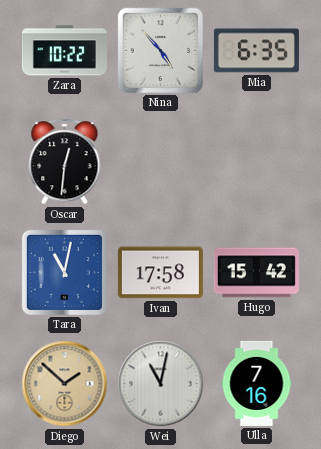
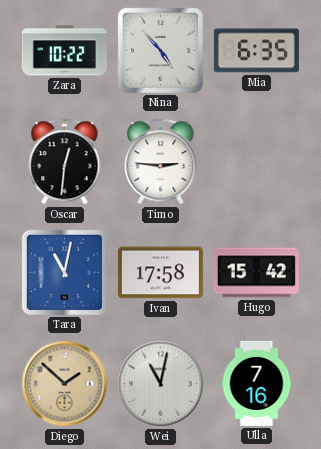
Timo: none -> 2:46
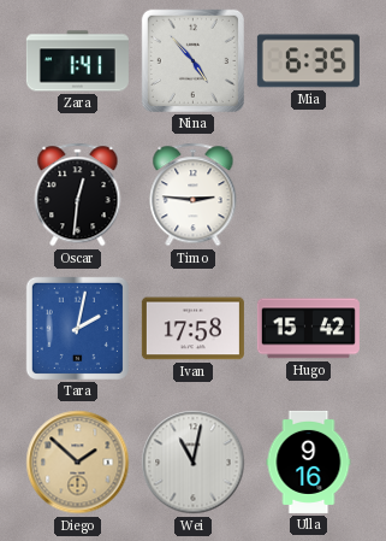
Zara: 10:22 -> 1:41
Tara: 11:02 -> 2:02
Ulla: 7:16 -> 9:16
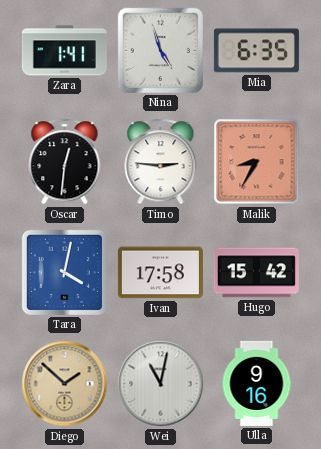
Nina: 4:53 -> 4:57
Malik: none -> 8:35
Tara: 2:02 -> 4:02
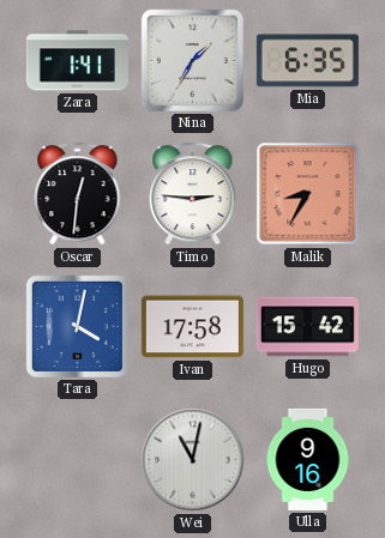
Nina: 4:57 -> 1:35
Diego: 1:52 -> none
